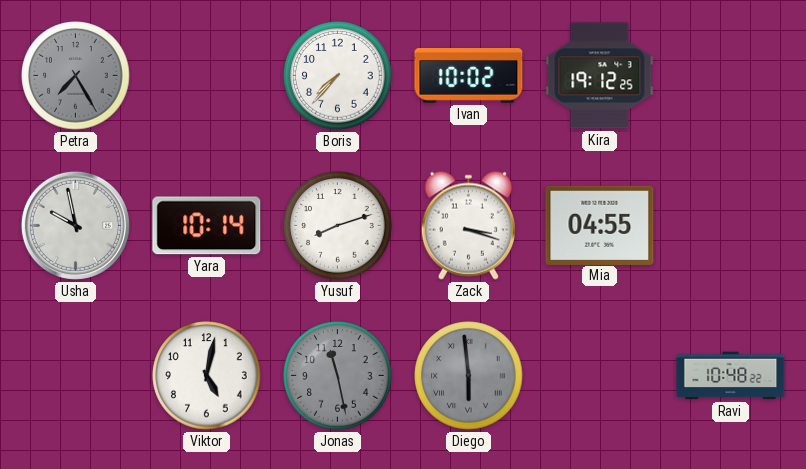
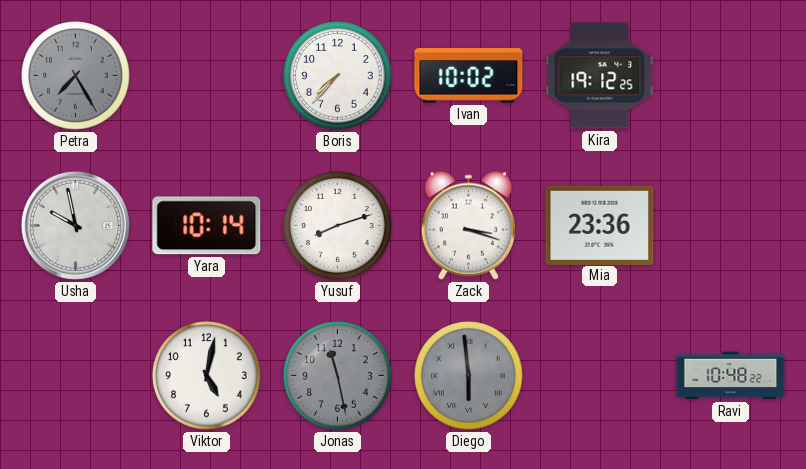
Mia: 04:55 -> 23:36
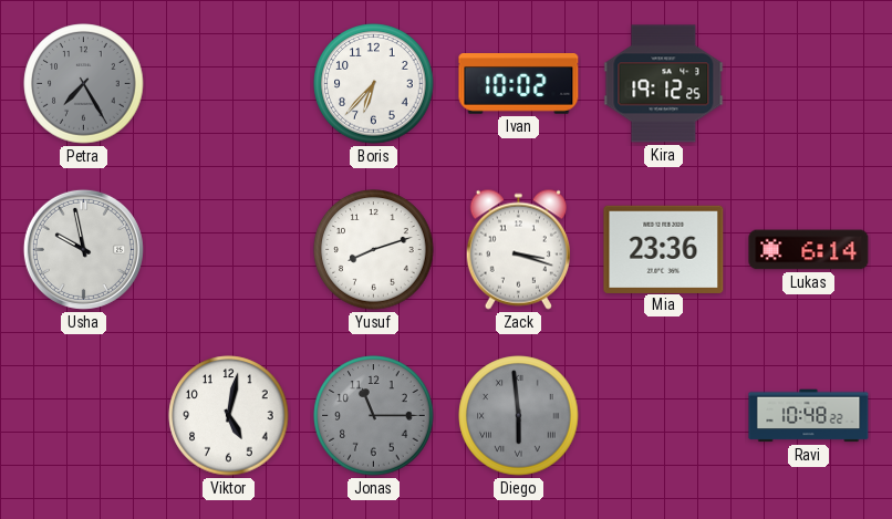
Boris: 7:37 -> 6:37
Yara: 10:14 -> none
Lukas: none -> 6:14
Jonas: 11:28 -> 11:15
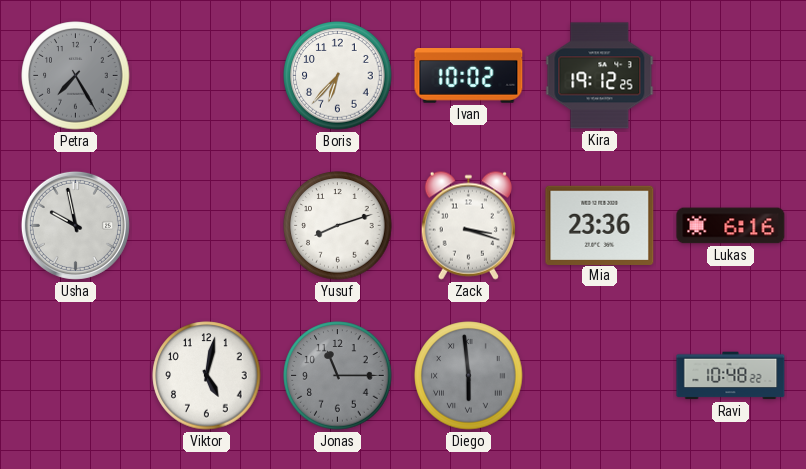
Lukas: 6:14 -> 6:16
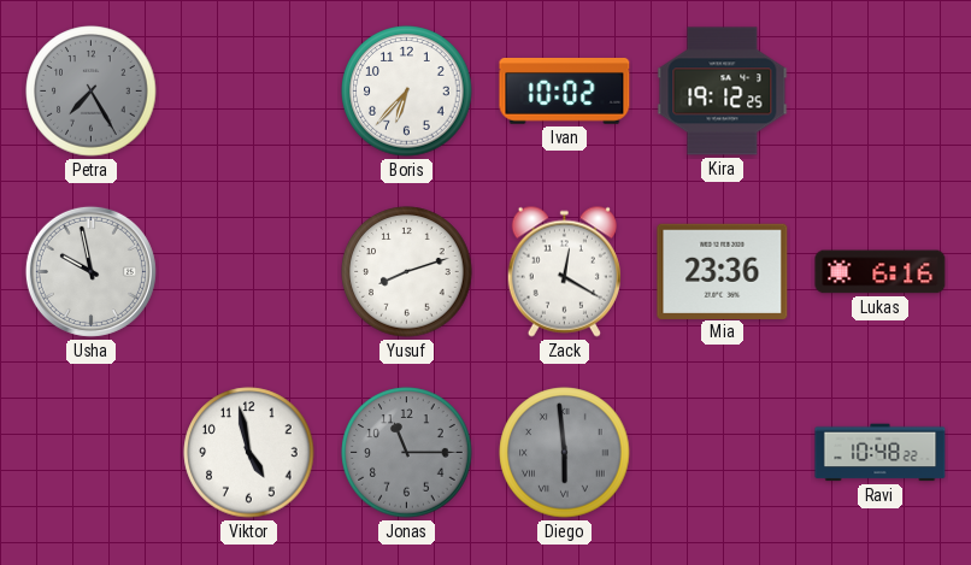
Zack: 3:18 -> 12:20
Viktor: 5:02 -> 4:58
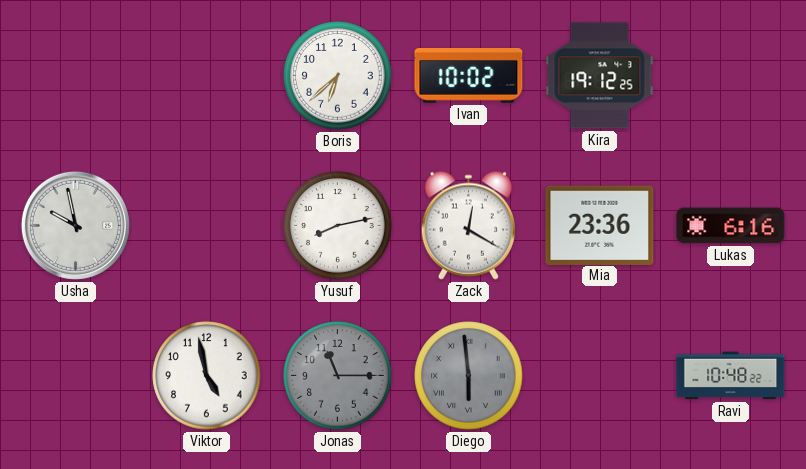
Petra: 7:25 -> none
Boris: 6:37 -> 6:38
Yusuf: 8:12 -> 8:13
